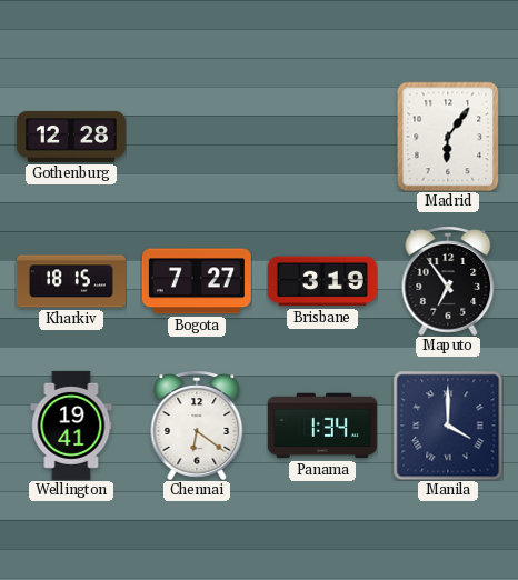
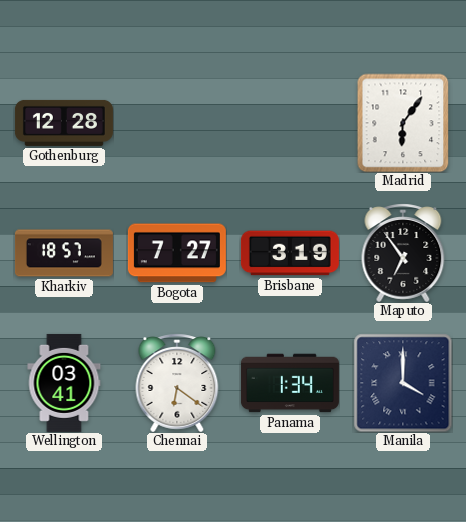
Kharkiv: 18:15 -> 18:57
Wellington: 19:41 -> 03:41
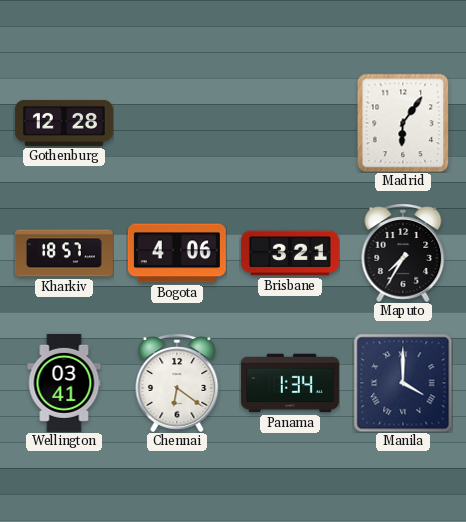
Bogota: 7:27 -> 4:06
Brisbane: 3:19 -> 3:21
Maputo: 6:54 -> 7:35
